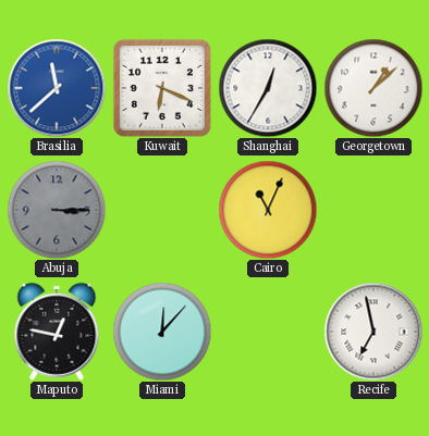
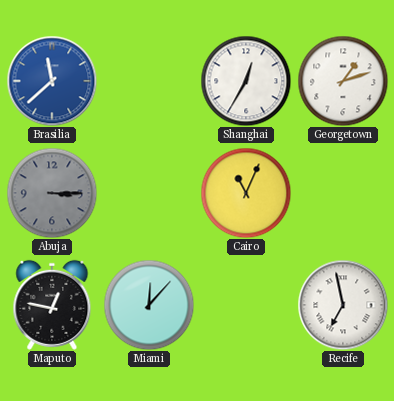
Kuwait: 6:19 -> none
Georgetown: 1:08 -> 1:12
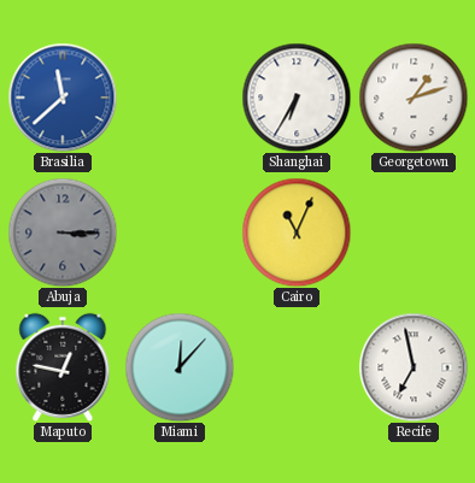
Shanghai: 12:35 -> 6:35
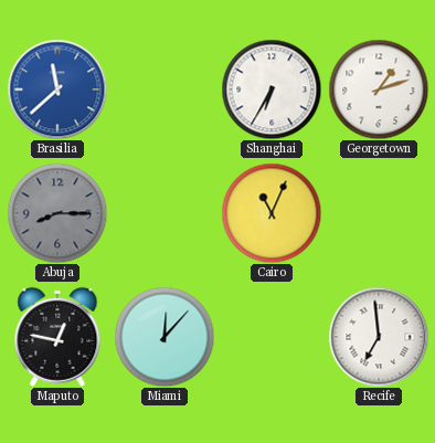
Abuja: 3:15 -> 8:15
Recife: 6:58 -> 6:59
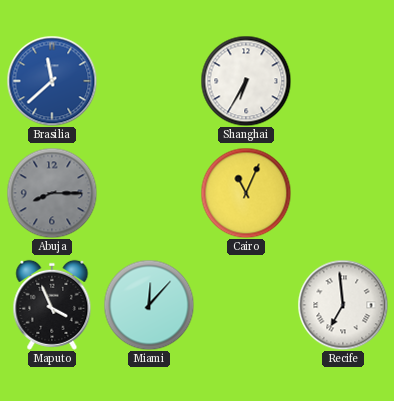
Georgetown: 1:12 -> none
Maputo: 12:47 -> 3:56
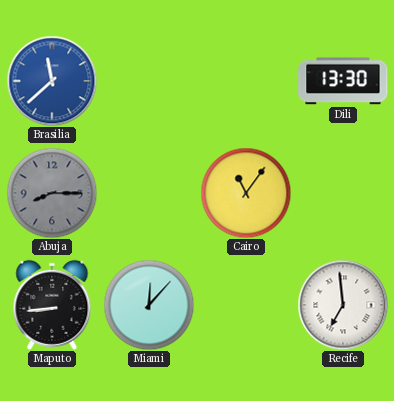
Shanghai: 6:35 -> none
Dili: none -> 13:30
Cairo: 11:04 -> 11:06
Maputo: 3:56 -> 8:44
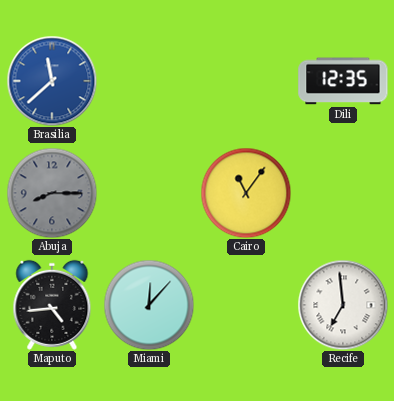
Dili: 13:30 -> 12:35
Maputo: 8:44 -> 4:44
